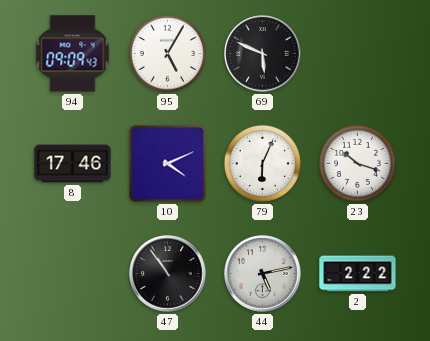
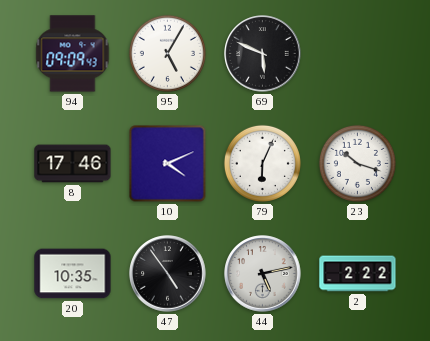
20: none -> 10:35
47: 10:54 -> 4:54
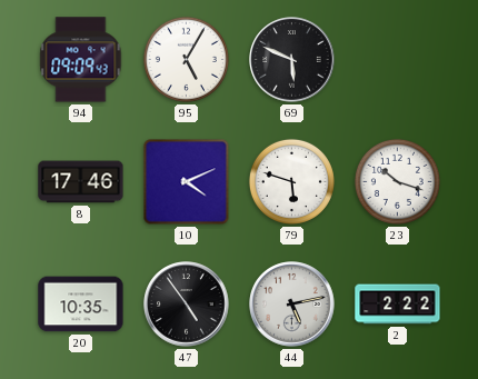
79: 6:04 -> 5:48
